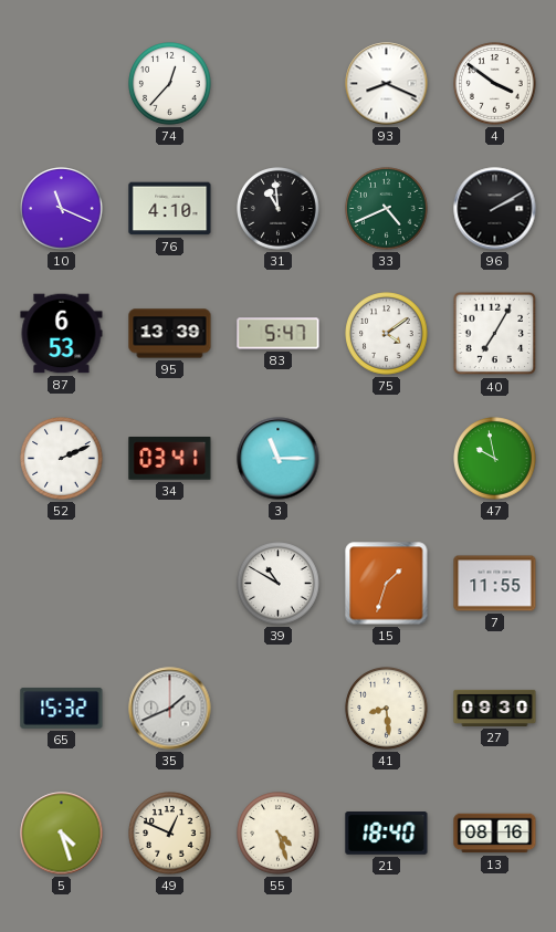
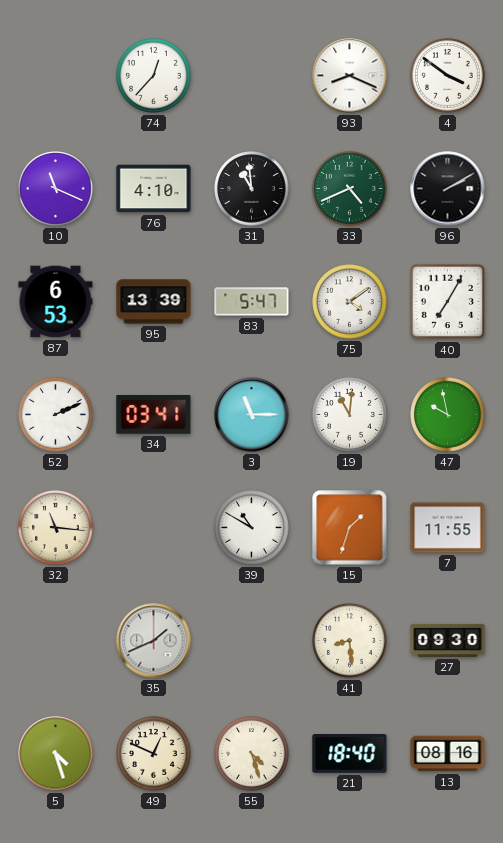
19: none -> 11:01
32: none -> 11:16
65: 15:32 -> none
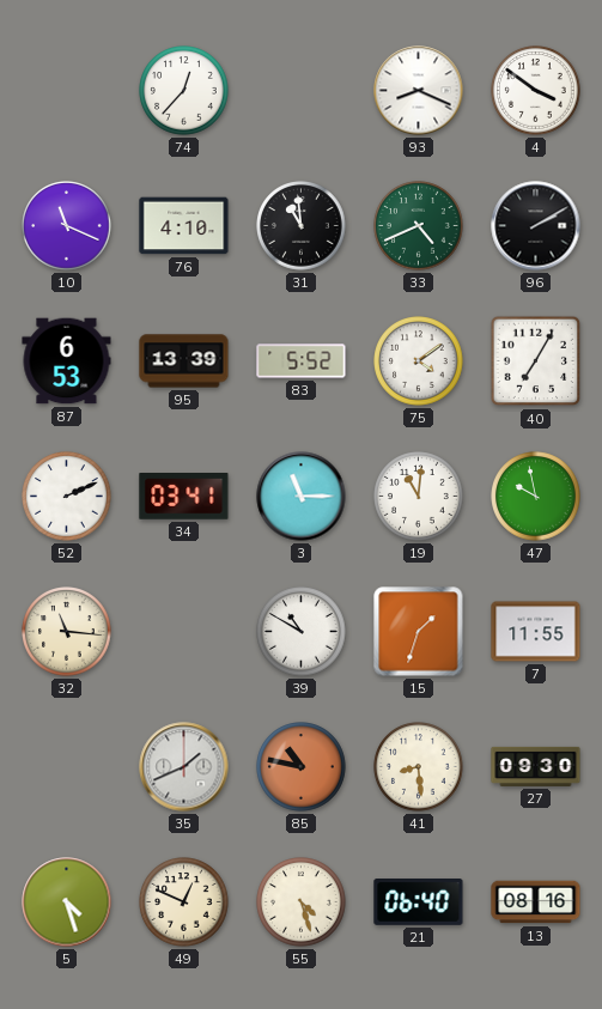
83: 5:47 -> 5:52
85: none -> 10:47
21: 18:40 -> 06:40
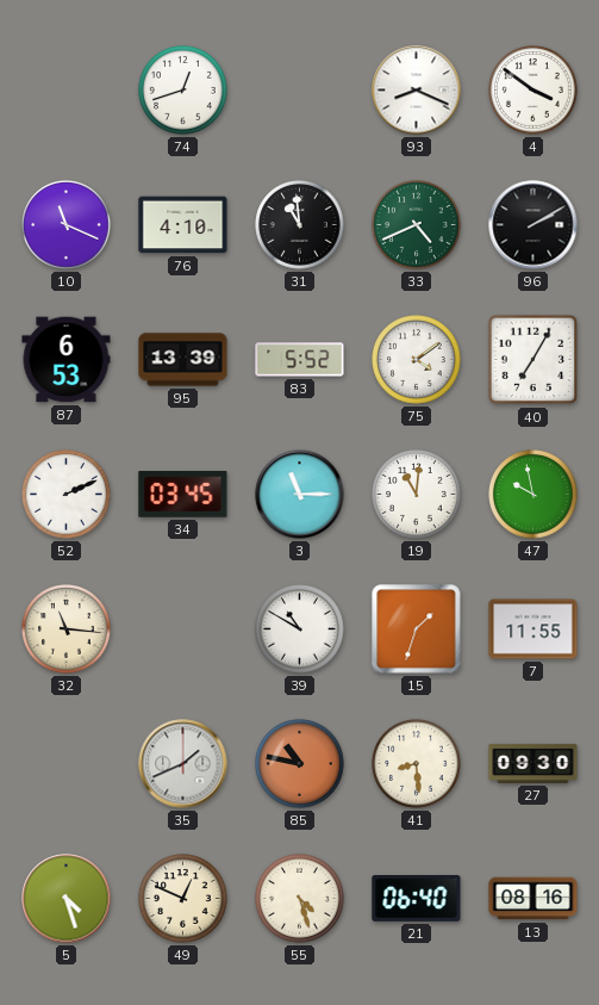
74: 12:37 -> 12:42
34: 03:41 -> 03:45
